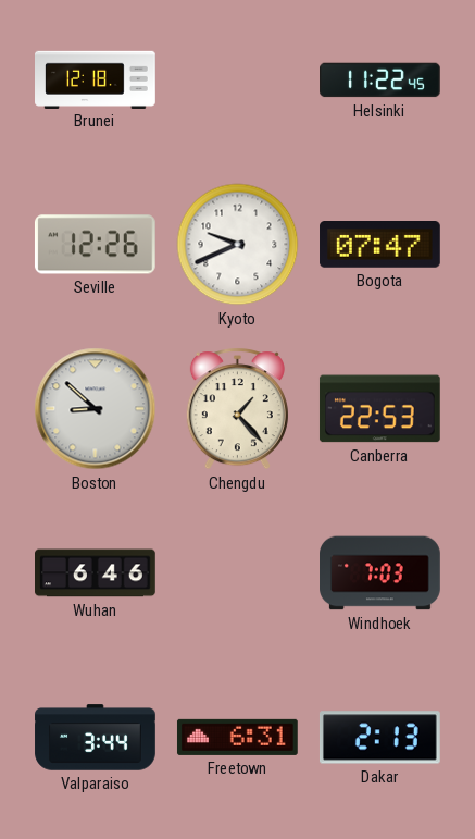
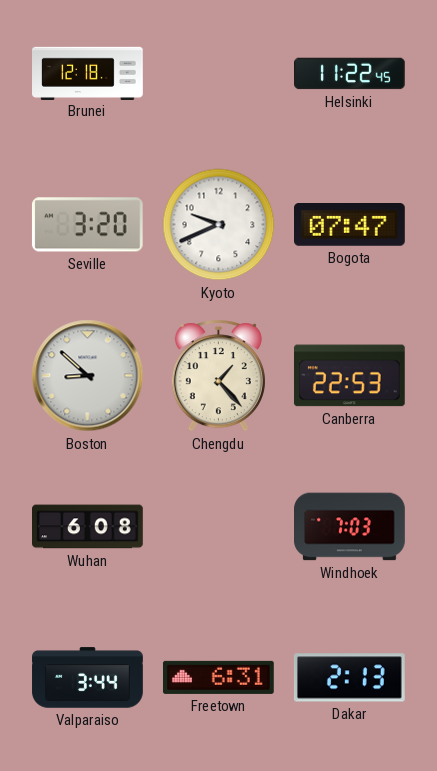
Seville: 12:26 -> 3:20
Wuhan: 6:46 -> 6:08
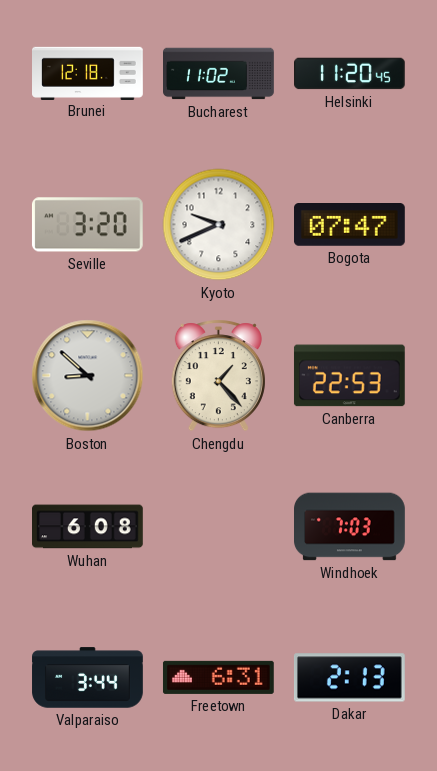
Bucharest: none -> 11:02
Helsinki: 11:22 -> 11:20
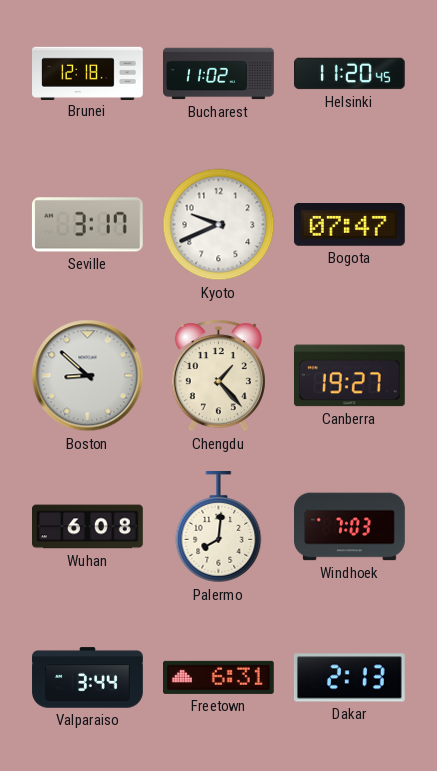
Seville: 3:20 -> 3:17
Canberra: 22:53 -> 19:27
Palermo: none -> 8:01
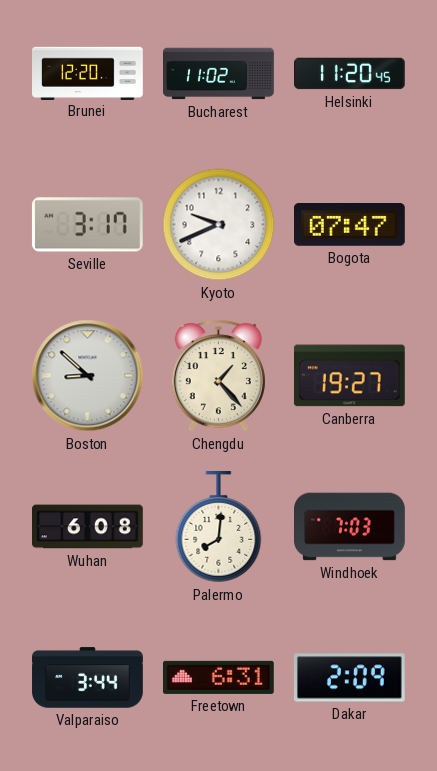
Brunei: 12:18 -> 12:20
Dakar: 2:13 -> 2:09
